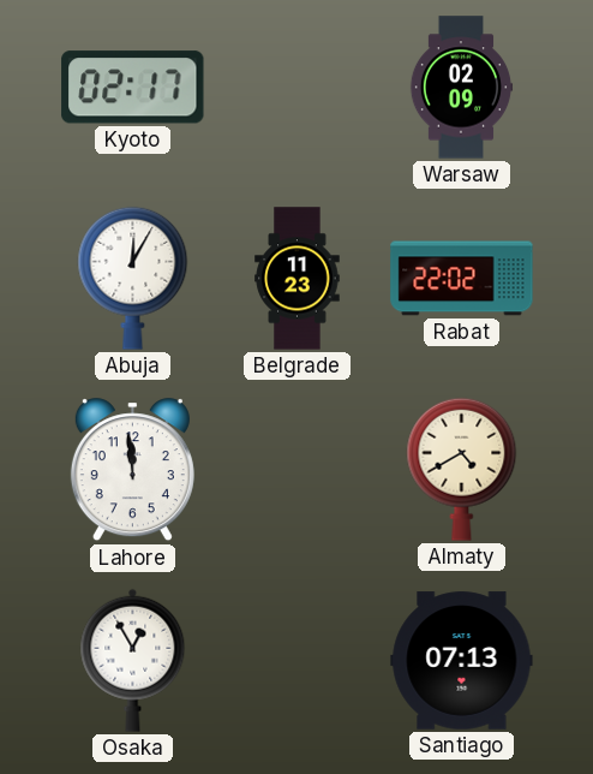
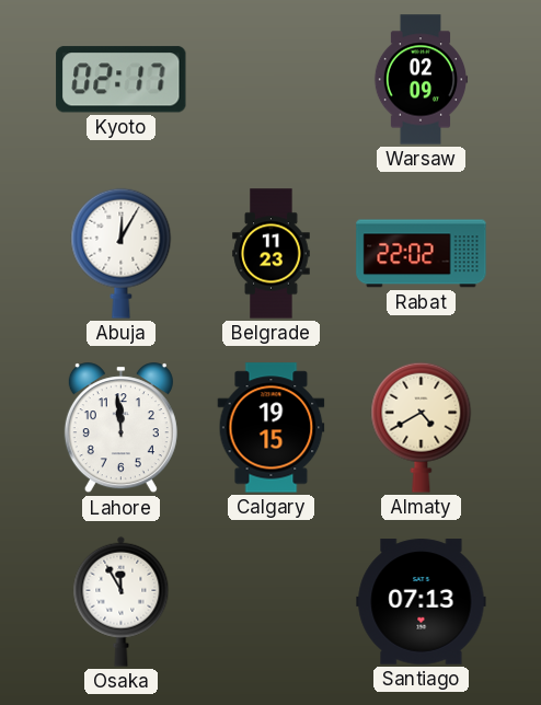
Calgary: none -> 19:15
Osaka: 12:55 -> 11:55
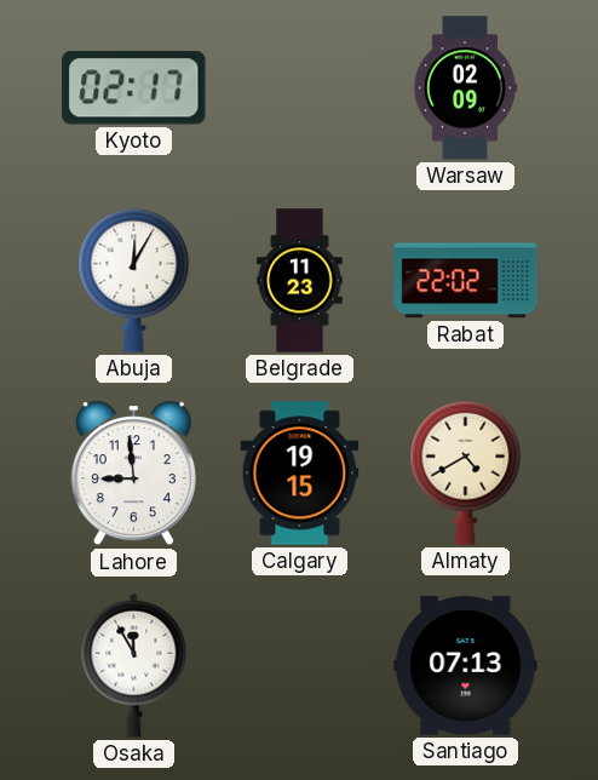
Lahore: 11:59 -> 8:59
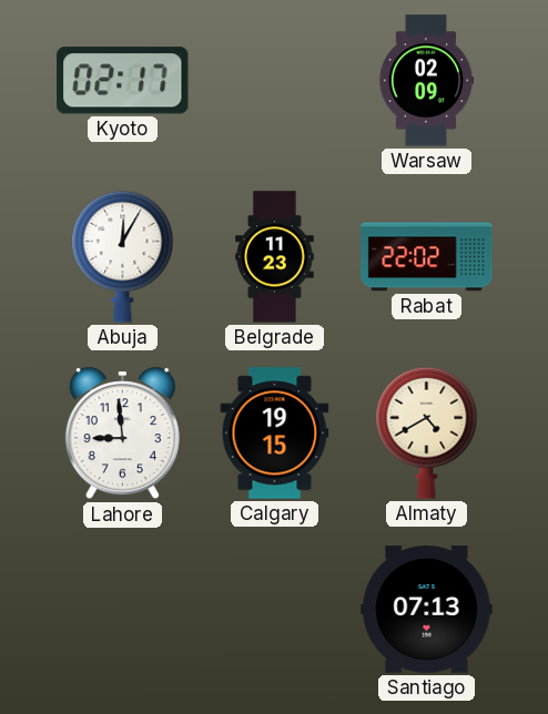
Osaka: 11:55 -> none
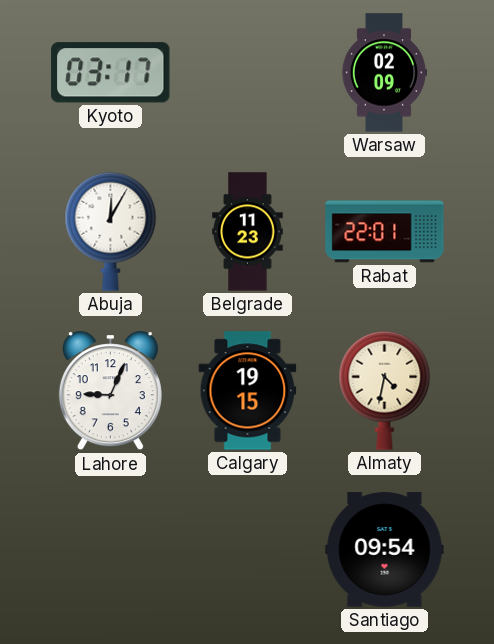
Kyoto: 02:17 -> 03:17
Rabat: 22:02 -> 22:01
Lahore: 8:59 -> 9:04
Almaty: 4:40 -> 4:32
Santiago: 07:13 -> 09:54
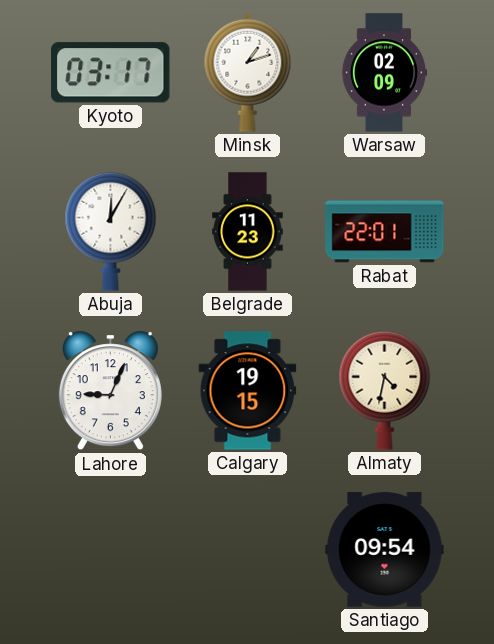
Minsk: none -> 1:12
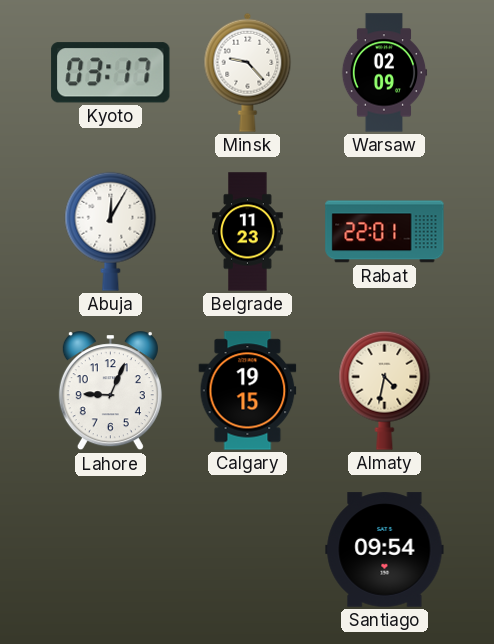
Minsk: 1:12 -> 9:23
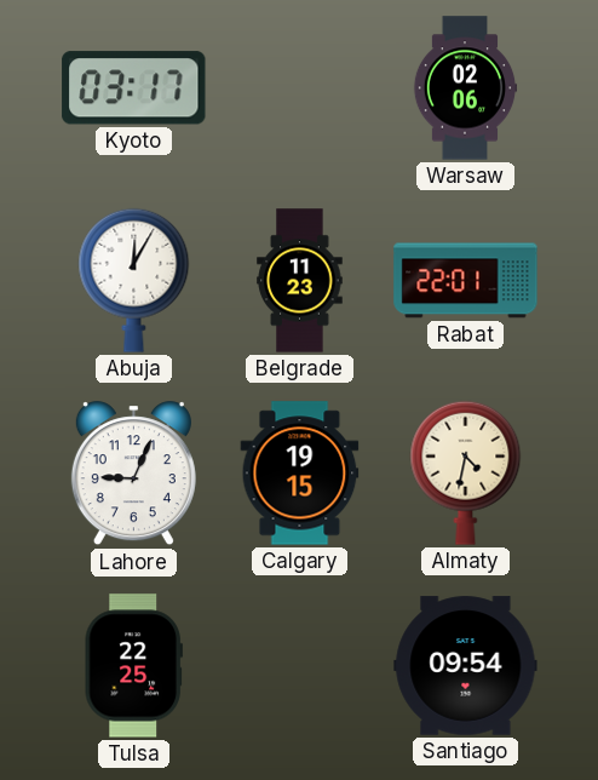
Minsk: 9:23 -> none
Warsaw: 02:09 -> 02:06
Tulsa: none -> 22:25
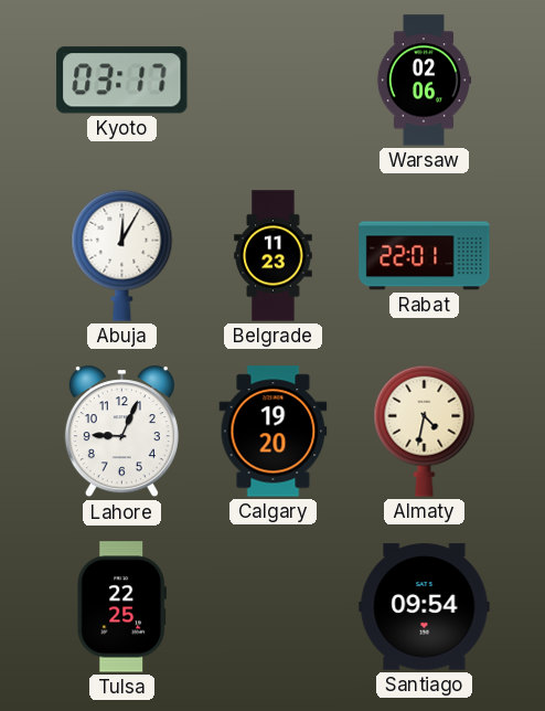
Calgary: 19:15 -> 19:20
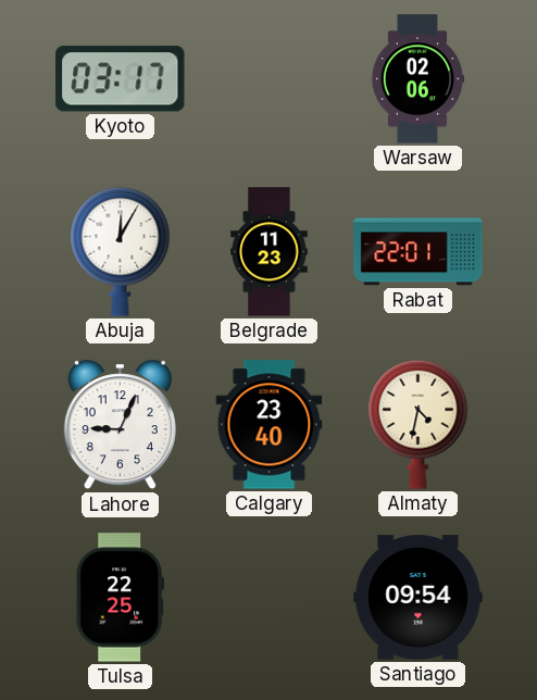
Calgary: 19:20 -> 23:40
